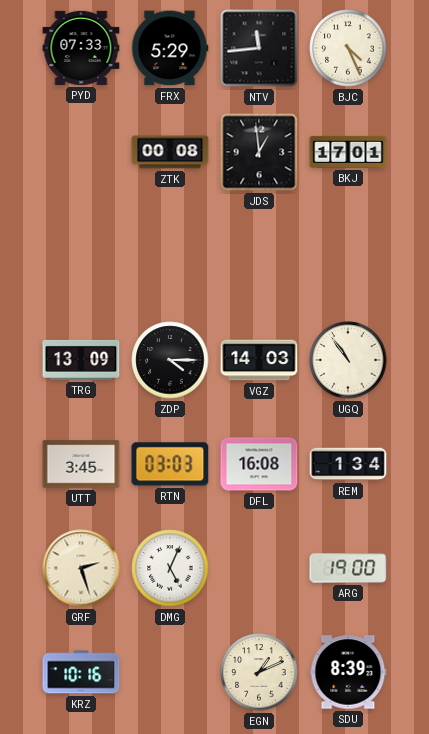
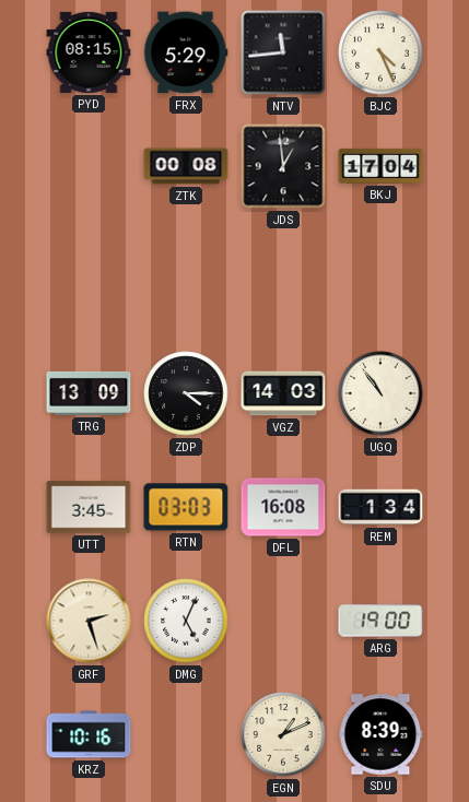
PYD: 07:33 -> 08:15
BKJ: 17:01 -> 17:04
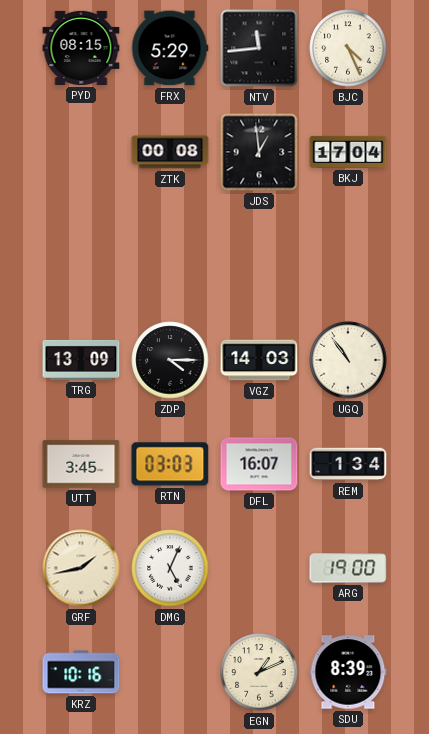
DFL: 16:08 -> 16:07
GRF: 2:27 -> 1:43
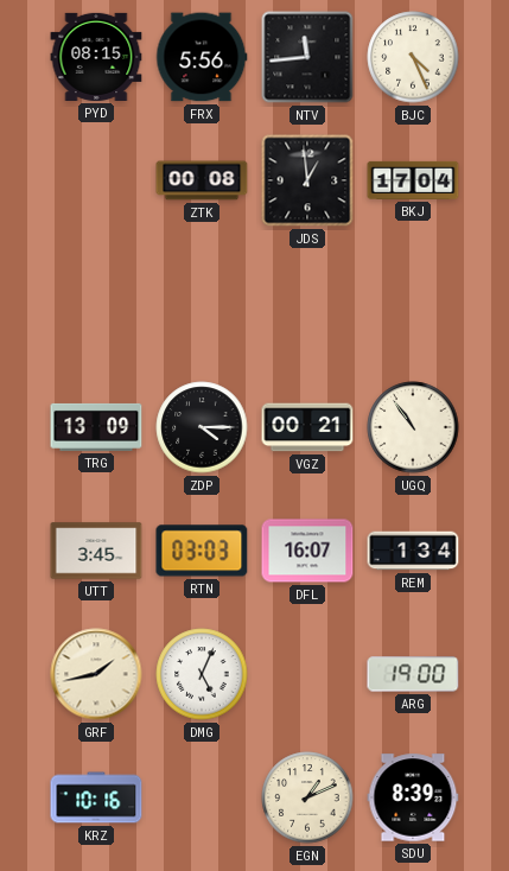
FRX: 5:29 -> 5:56
VGZ: 14:03 -> 00:21
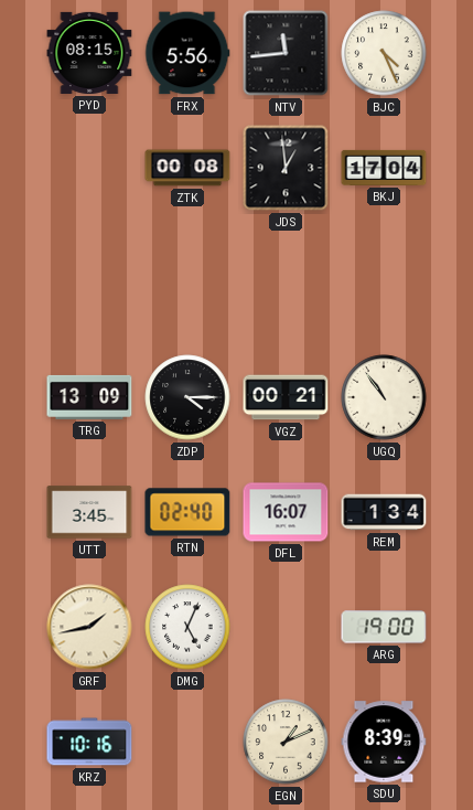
RTN: 03:03 -> 02:40
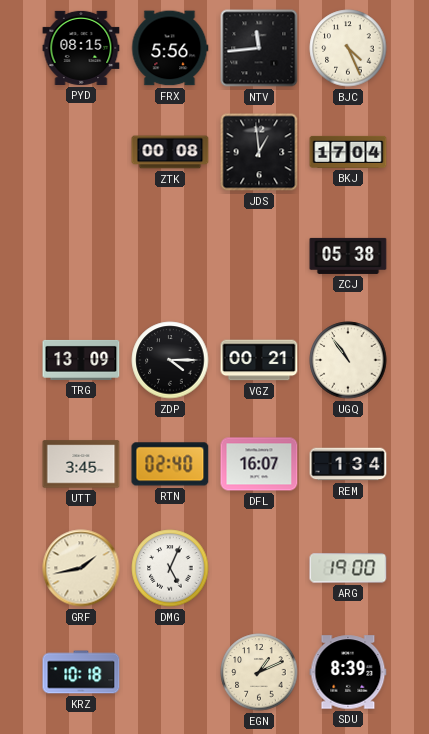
ZCJ: none -> 05:38
KRZ: 10:16 -> 10:18
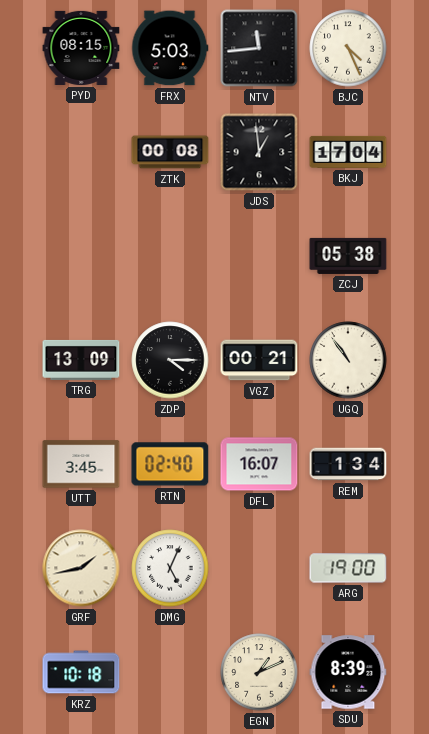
FRX: 5:56 -> 5:03
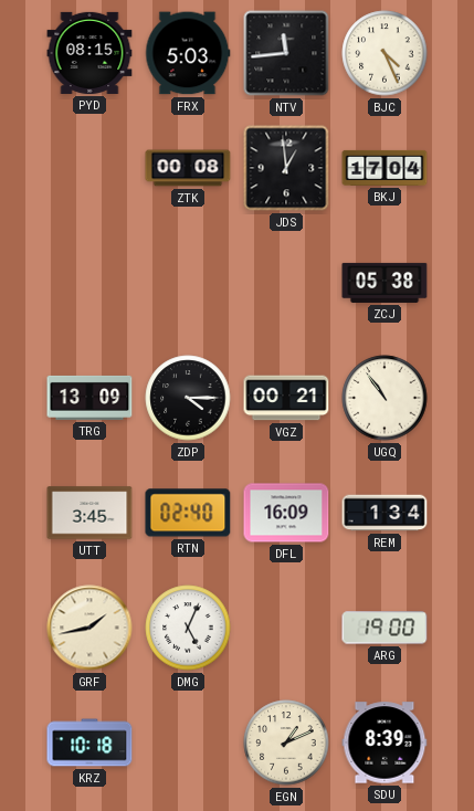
DFL: 16:07 -> 16:09
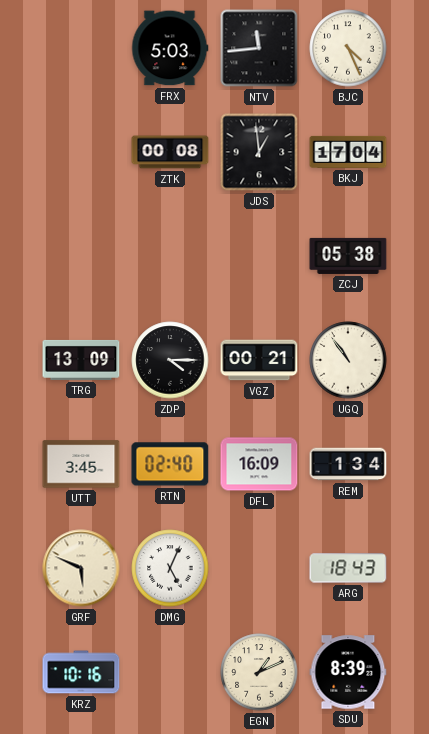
PYD: 08:15 -> none
GRF: 1:43 -> 5:49
ARG: 19:00 -> 18:43
KRZ: 10:18 -> 10:16
